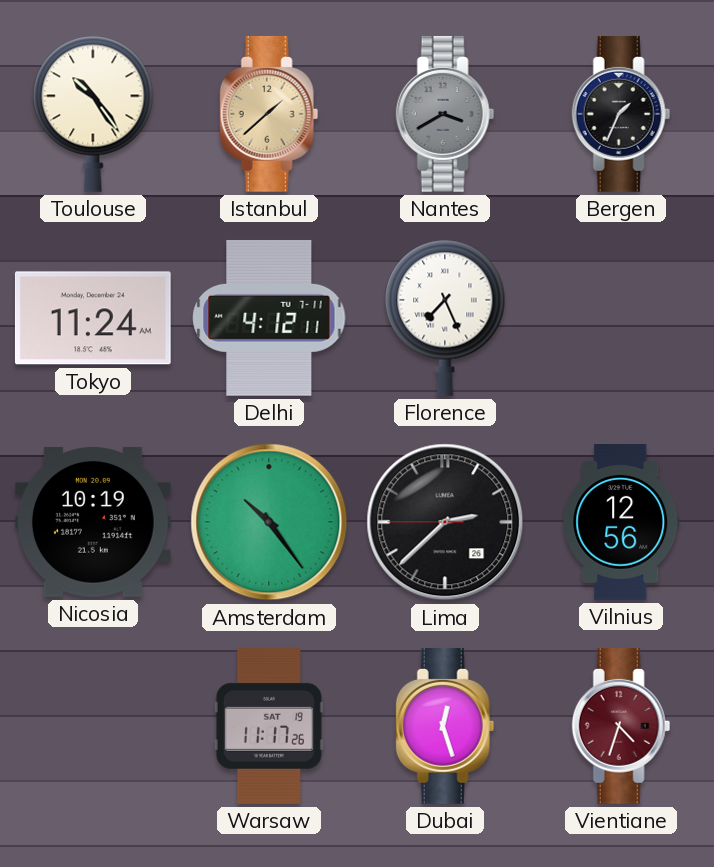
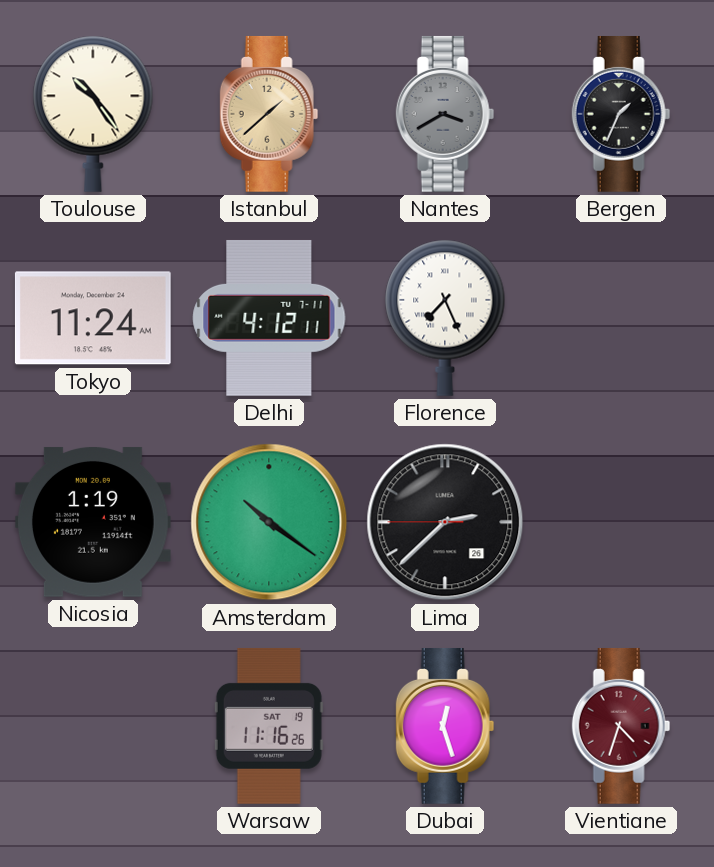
Nicosia: 10:19 -> 1:19
Amsterdam: 10:24 -> 10:21
Vilnius: 12:56 -> none
Warsaw: 11:17 -> 11:16
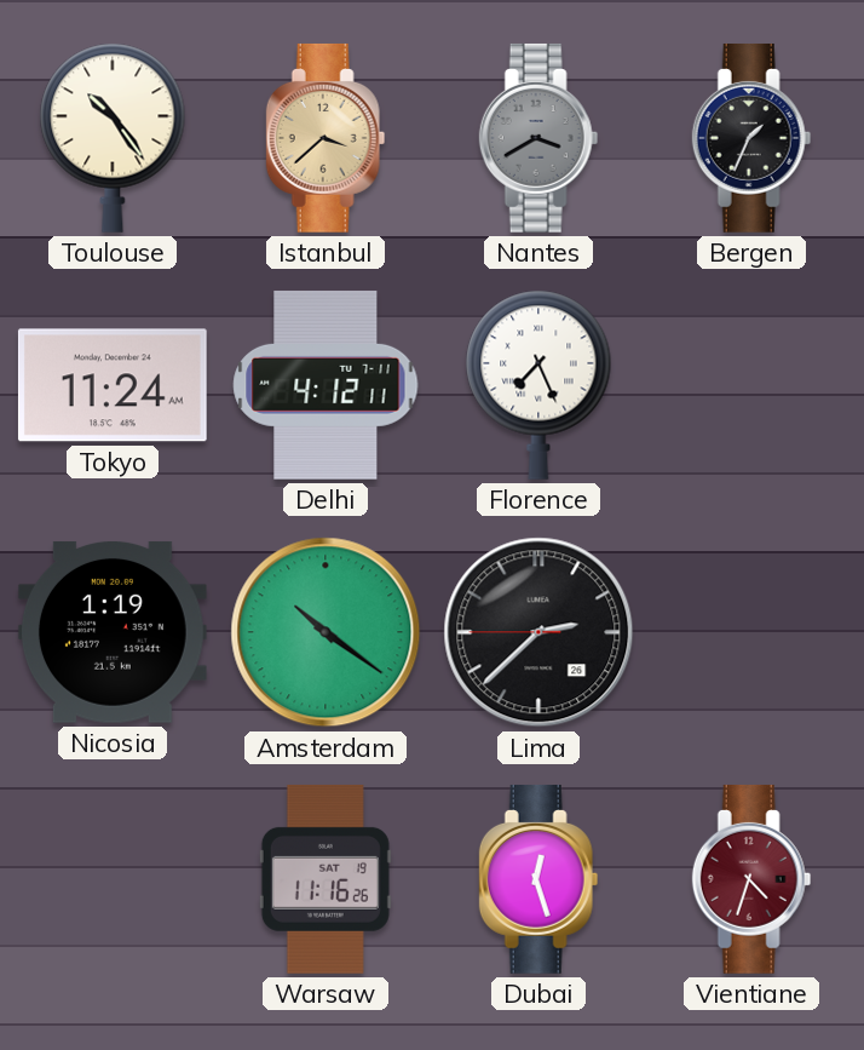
Istanbul: 1:38 -> 3:38
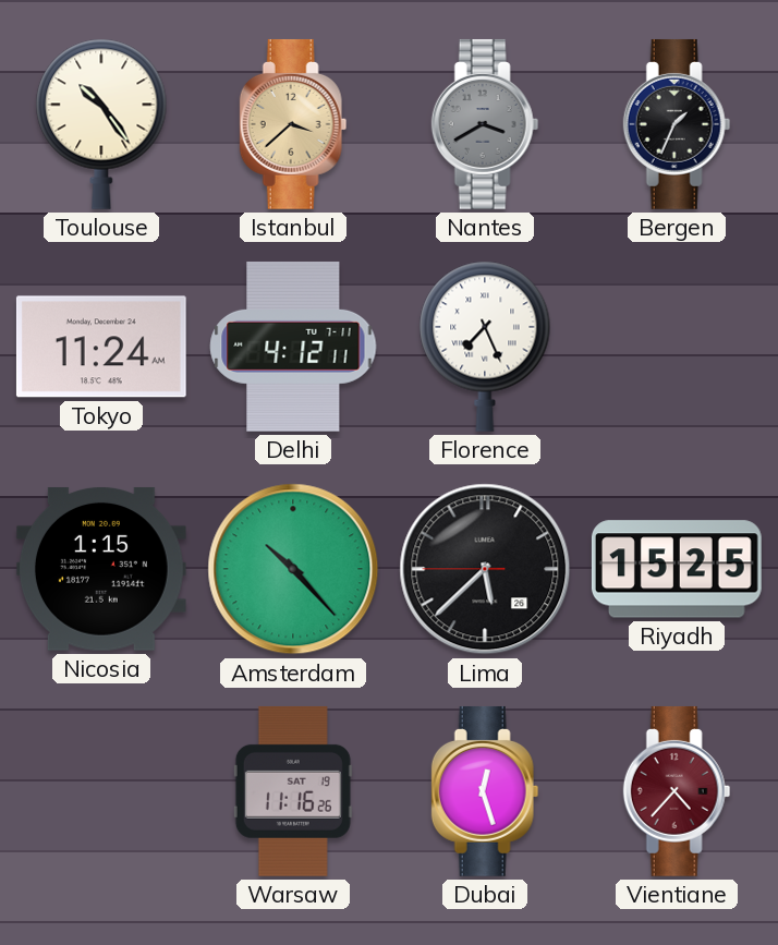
Nicosia: 1:19 -> 1:15
Amsterdam: 10:21 -> 10:23
Lima: 2:37 -> 5:37
Riyadh: none -> 15:25
Vientiane: 4:33 -> 4:37
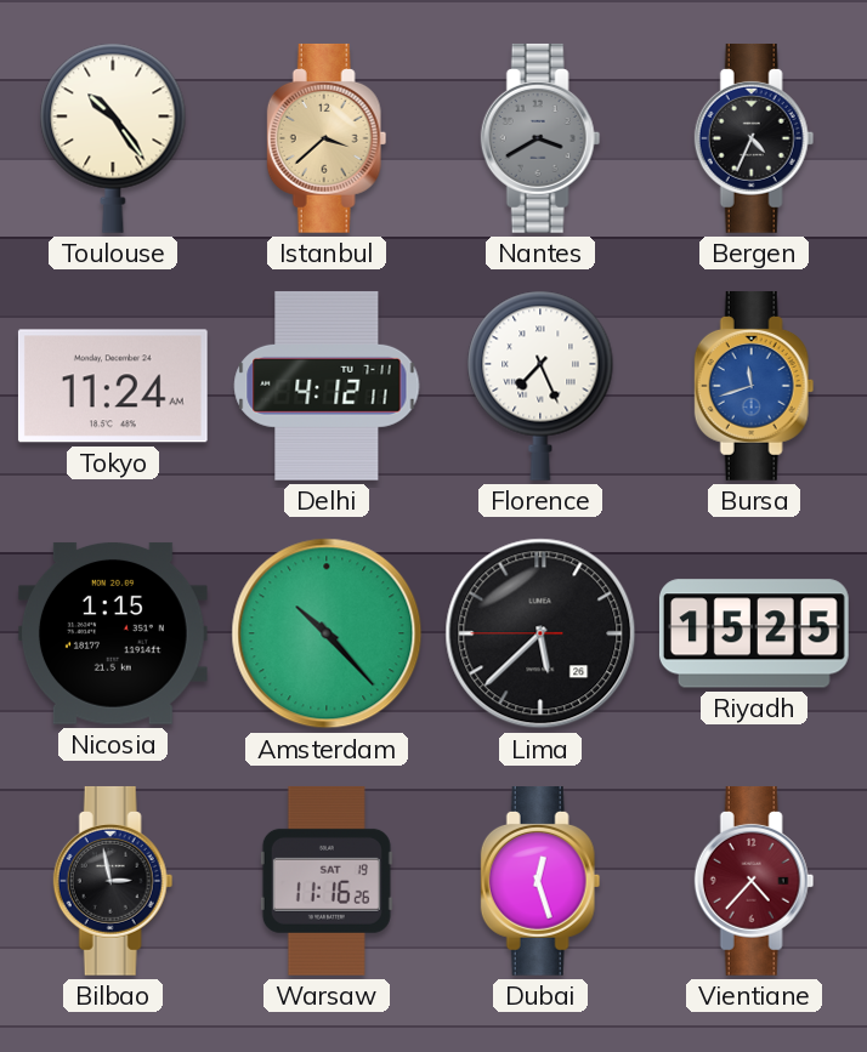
Bergen: 1:34 -> 4:34
Bursa: none -> 11:42
Bilbao: none -> 2:58
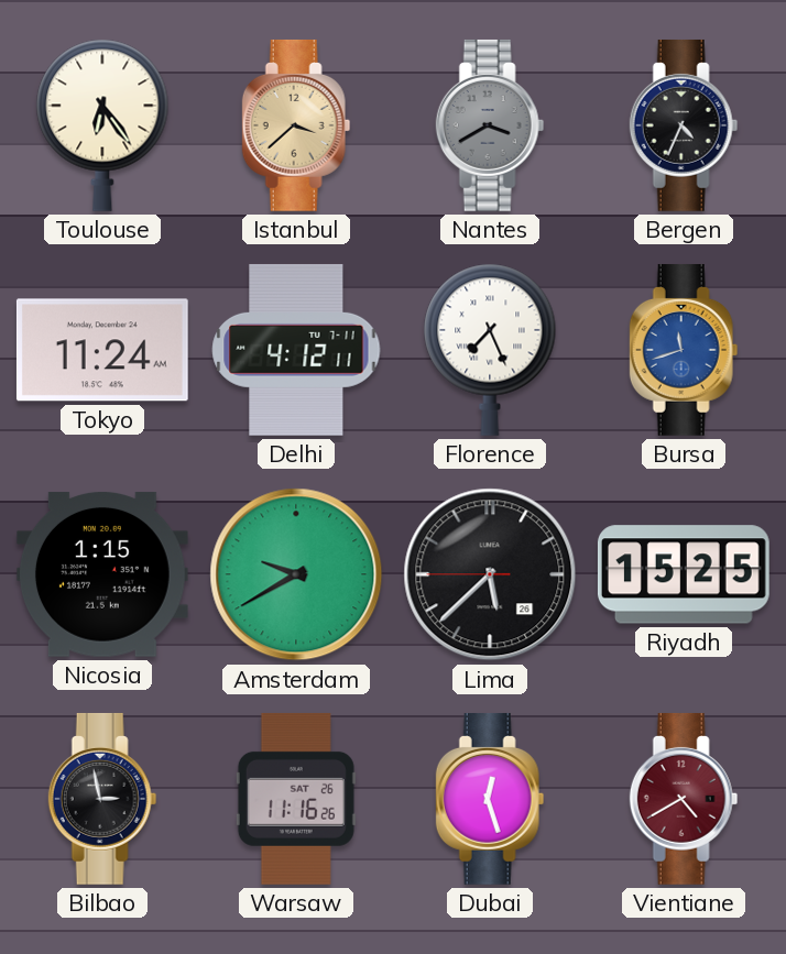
Toulouse: 10:24 -> 6:24
Amsterdam: 10:23 -> 9:40
Warsaw date: SAT 19 -> SAT 26
Vientiane: 4:37 -> 4:40
